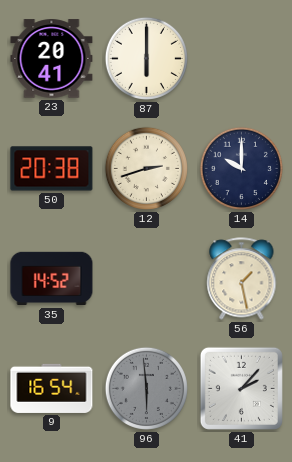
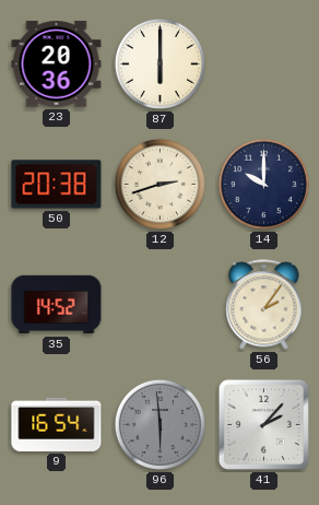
23: 20:41 -> 20:36
56: 1:28 -> 2:06
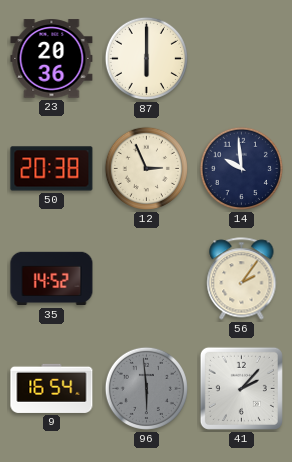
12: 2:42 -> 2:56
14: 10:00 -> 9:59
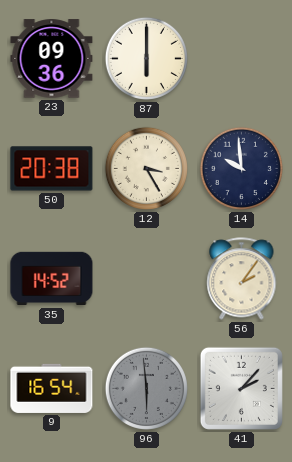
23: 20:36 -> 09:36
12: 2:56 -> 3:25
